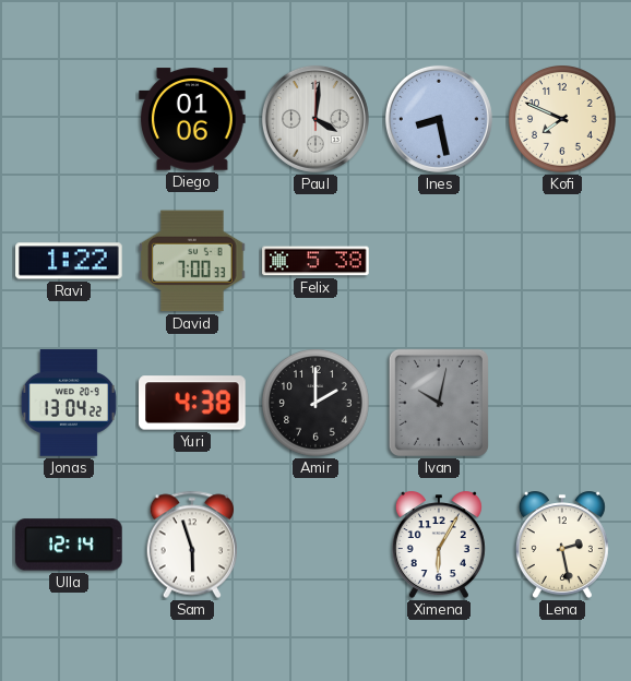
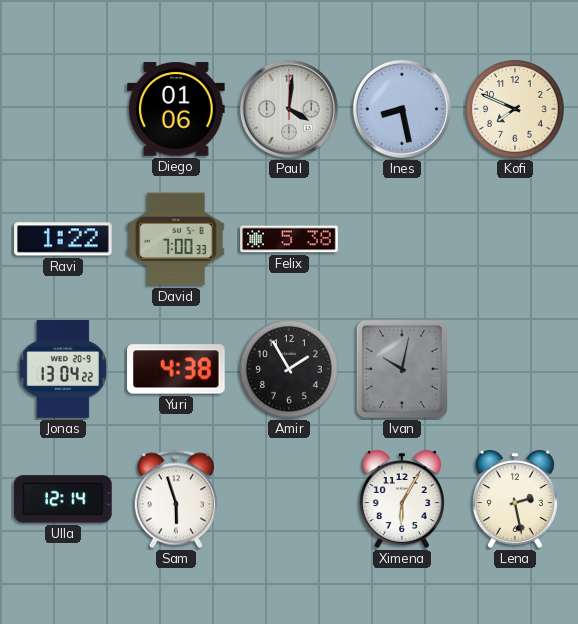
Amir: 2:00 -> 1:55
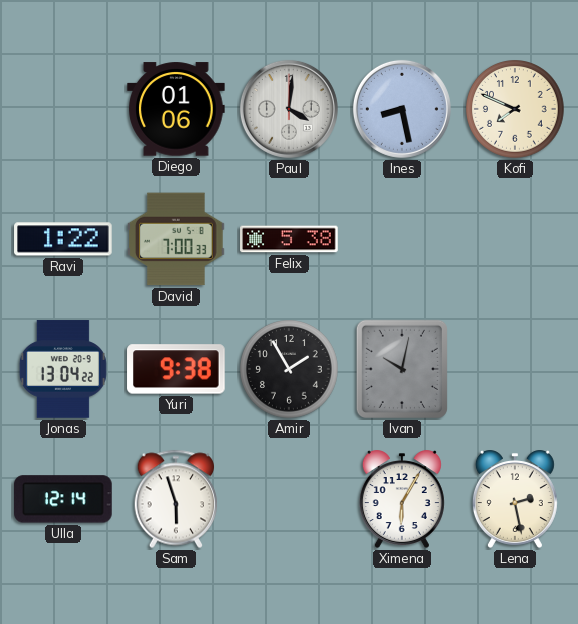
Yuri: 4:38 -> 9:38
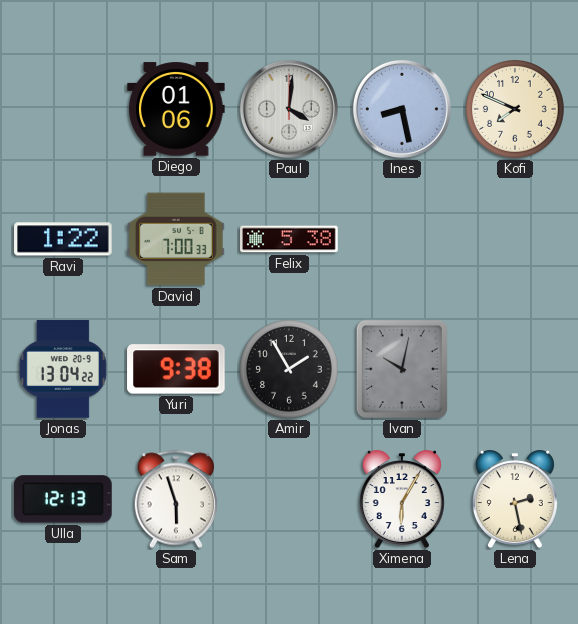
Ulla: 12:14 -> 12:13
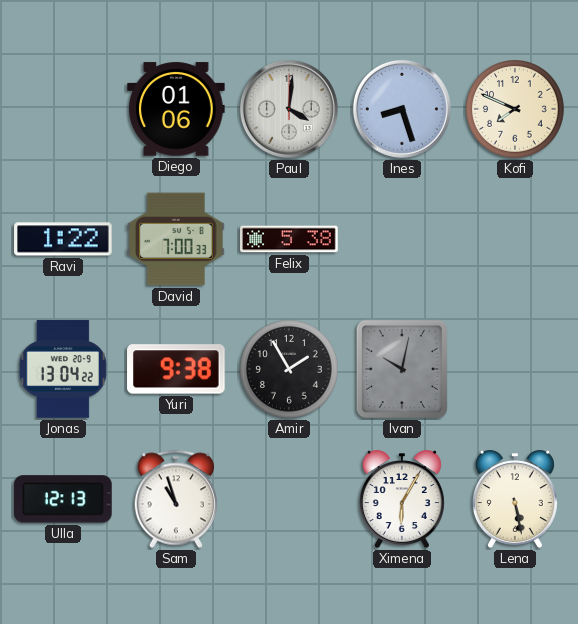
Ines: 8:28 -> 8:27
Sam: 5:57 -> 10:57
Lena: 2:28 -> 5:28
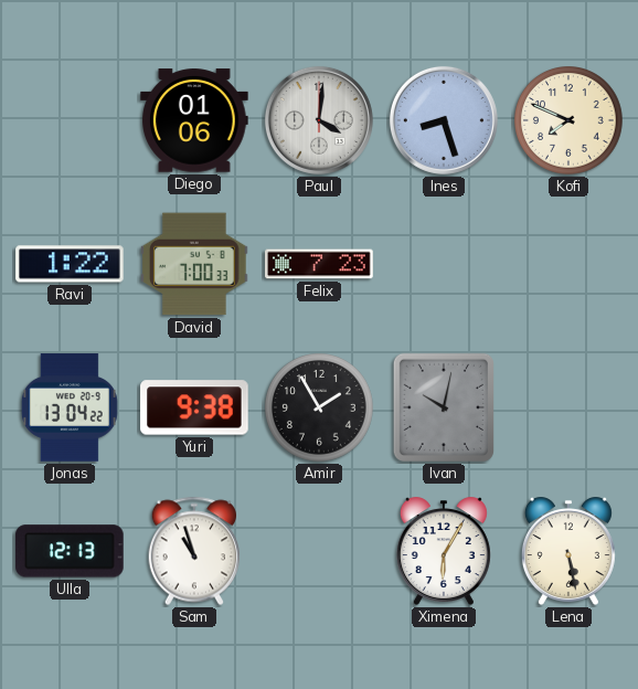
Felix: 5:38 -> 7:23
